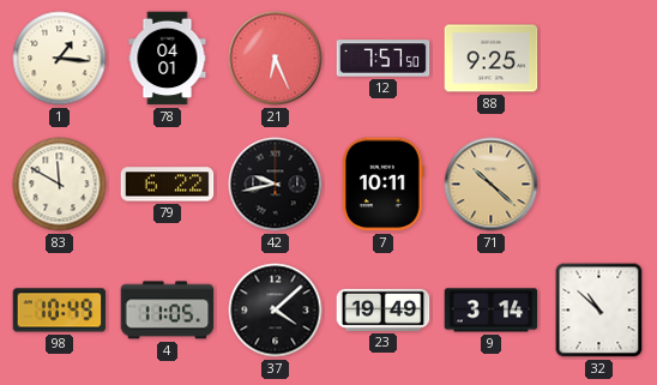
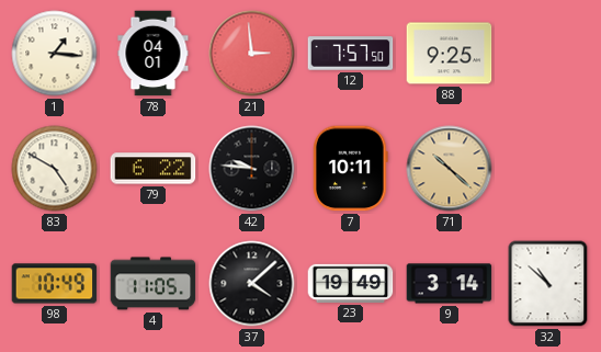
21: 6:26 -> 2:59
83: 11:50 -> 4:50
42: 9:43 -> 9:46
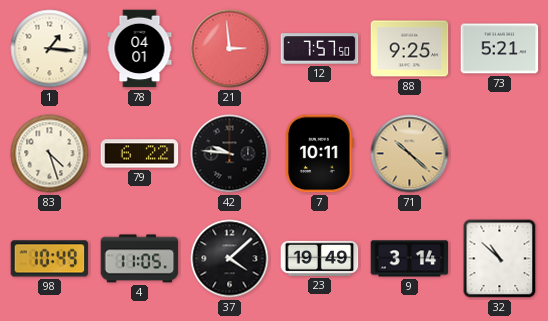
73: none -> 5:21
83: 4:50 -> 4:27
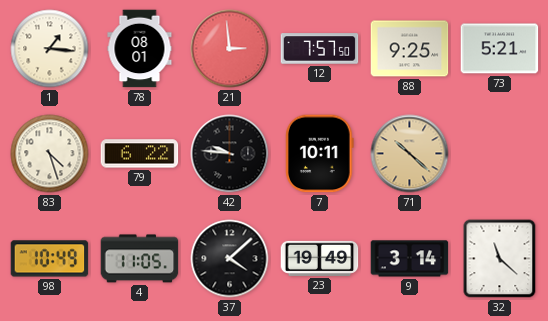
78: 04:01 -> 08:01
32: 10:52 -> 11:22
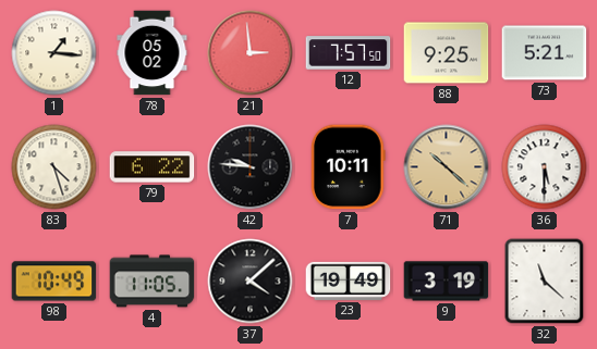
78: 08:01 -> 05:02
36: none -> 5:30
9: 3:14 -> 3:19
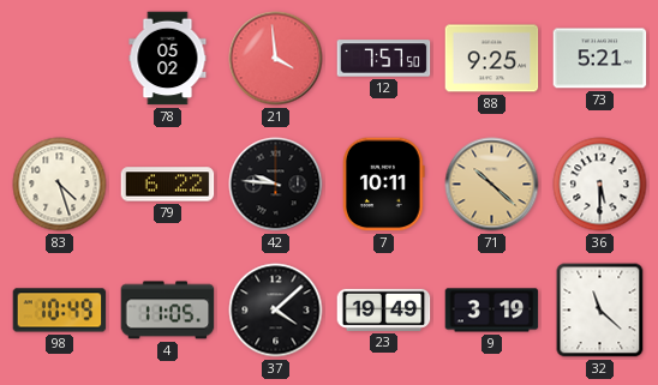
1: 1:16 -> none
21: 2:59 -> 3:59
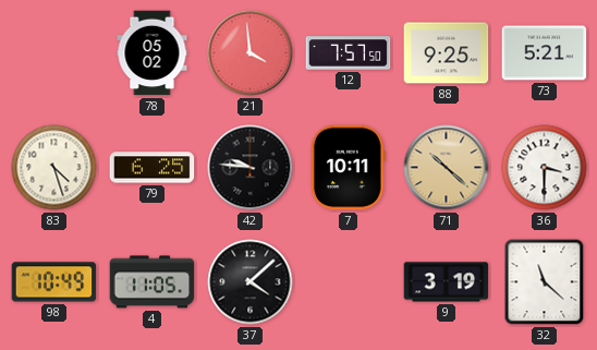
79: 6:22 -> 6:25
36: 5:30 -> 3:30
23: 19:49 -> none
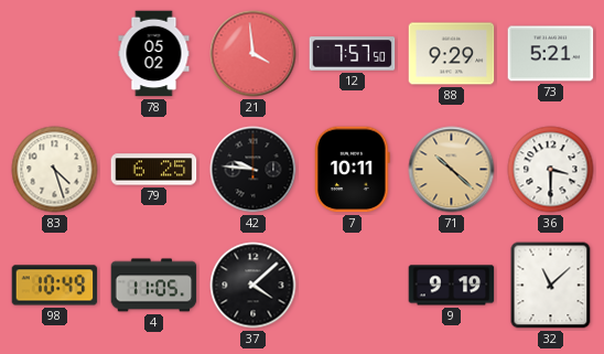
88: 9:25 -> 9:29
9: 3:19 -> 9:19
32: 11:22 -> 11:08
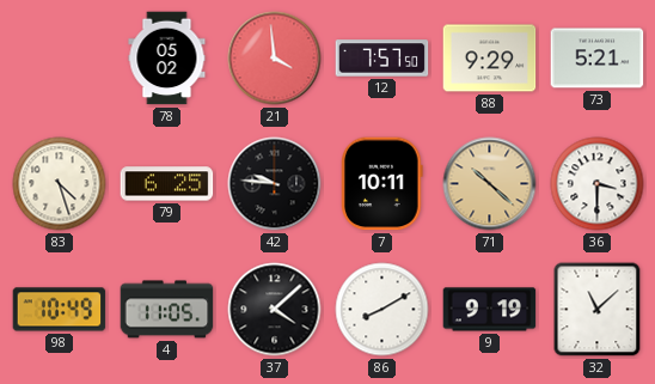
86: none -> 8:10
